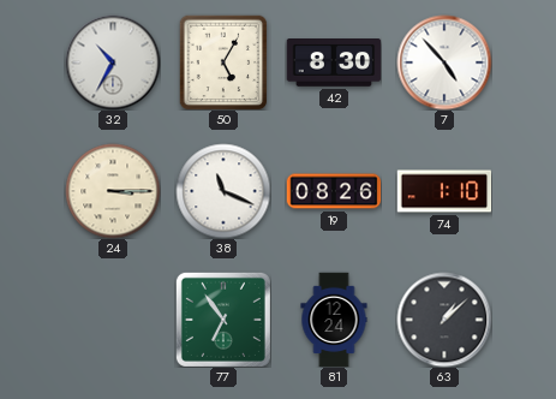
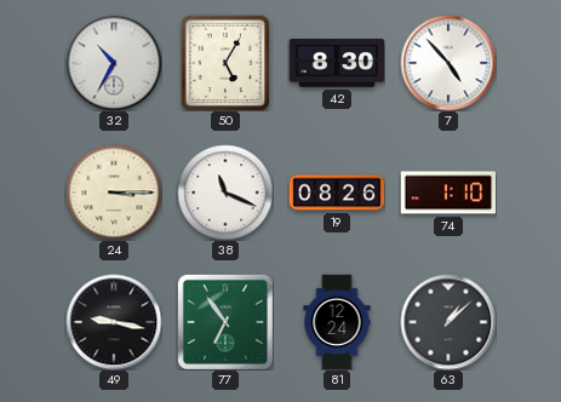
49: none -> 9:17
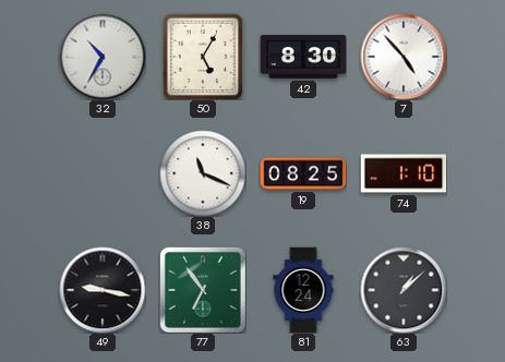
24: 3:15 -> none
19: 08:26 -> 08:25
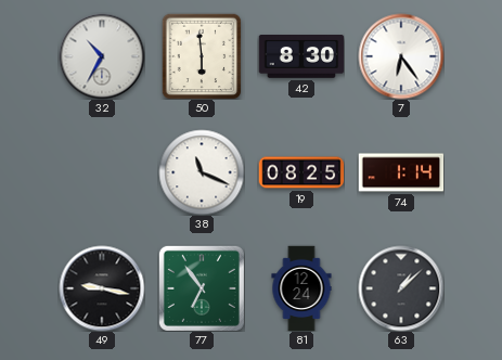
50: 5:05 -> 5:59
7: 4:53 -> 6:24
74: 1:10 -> 1:14
